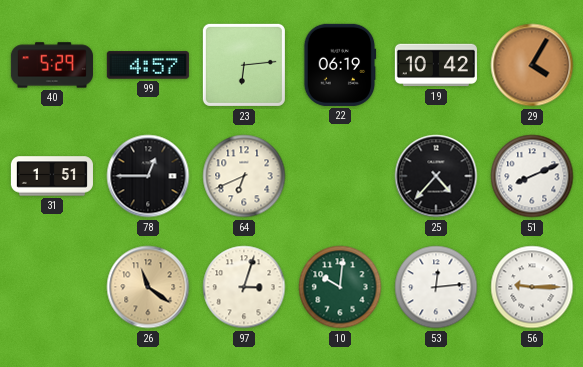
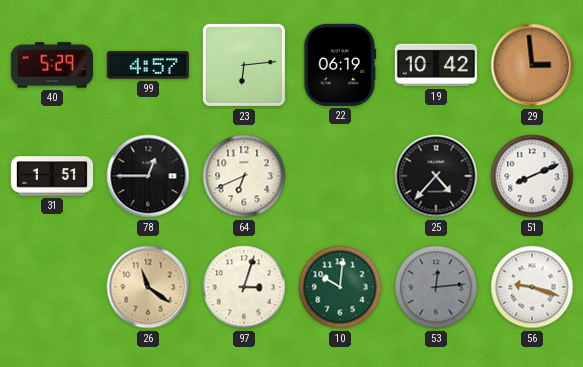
29: 4:05 -> 2:59
53 dial: white -> grey
56: 9:15 -> 9:18
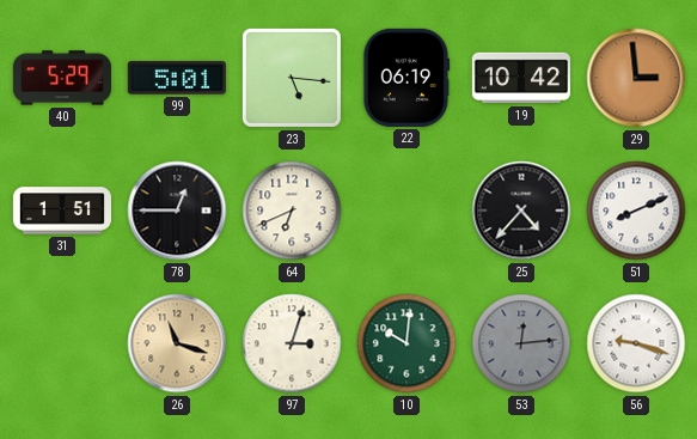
99: 4:57 -> 5:01
23: 6:14 -> 5:16
26: 11:21 -> 11:18
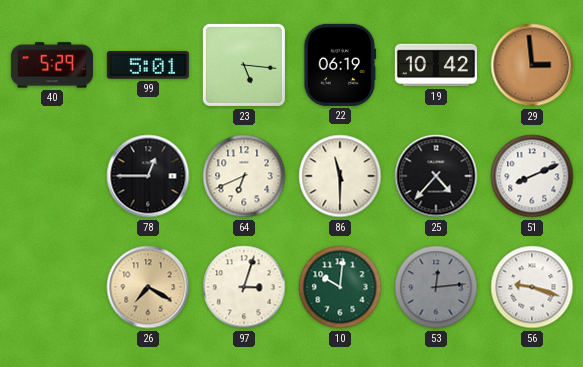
31: 1:51 -> none
86: none -> 11:30
26: 11:18 -> 7:20
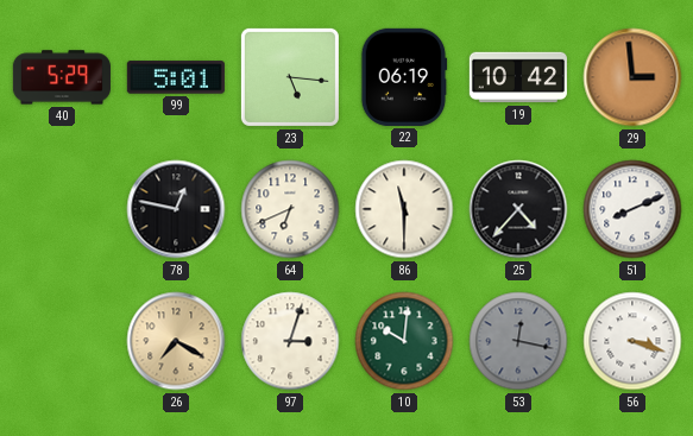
78: 12:45 -> 12:47
53: 12:14 -> 12:17
56: 9:18 -> 3:18
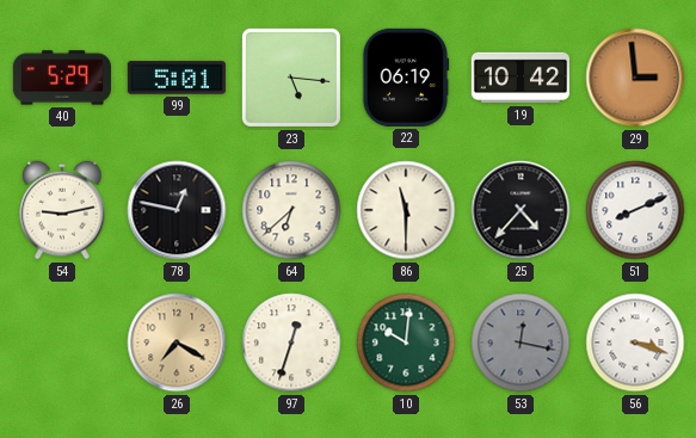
54: none -> 9:13
64: 6:41 -> 6:38
97: 3:03 -> 12:33
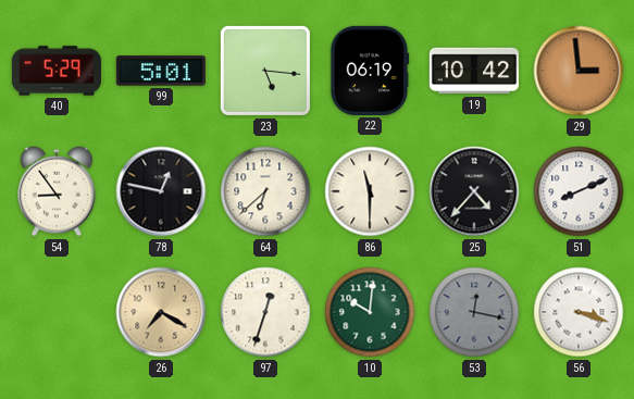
54: 9:13 -> 8:54
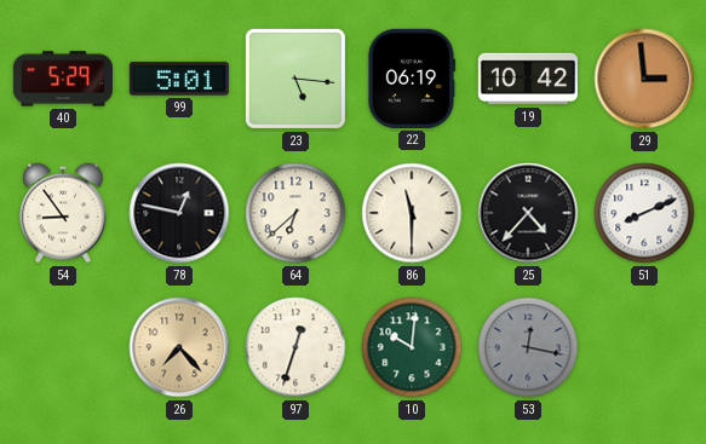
26: 7:20 -> 7:23
56: 3:18 -> none
